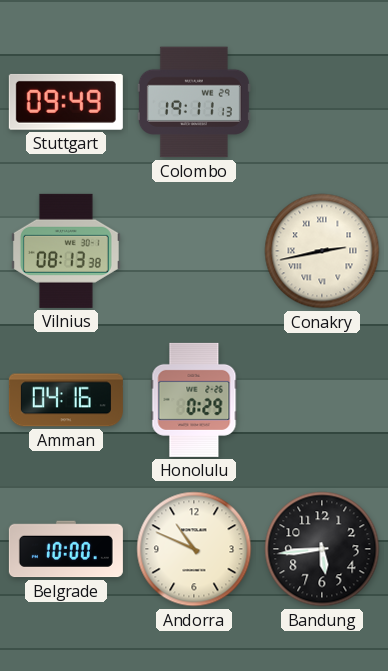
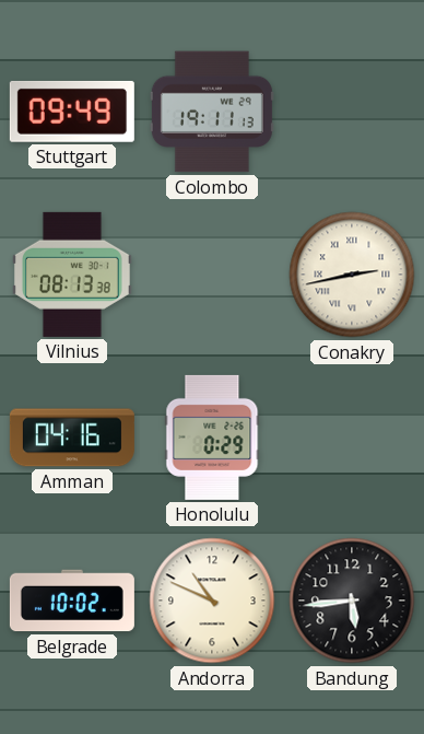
Belgrade: 10:00 -> 10:02
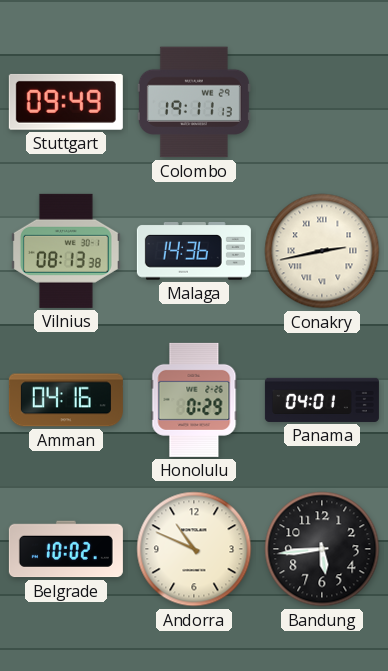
Malaga: none -> 14:36
Panama: none -> 04:01
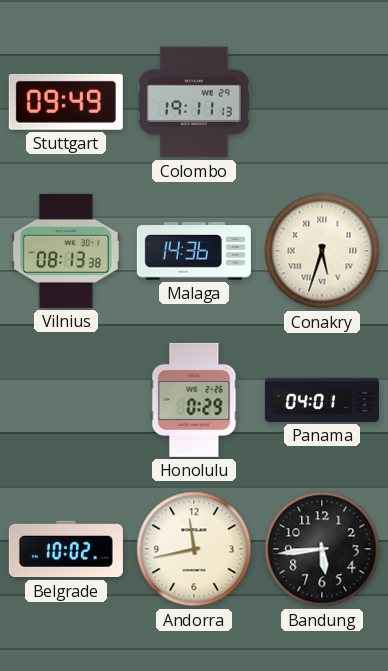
Conakry: 2:43 -> 5:33
Amman: 04:16 -> none
Andorra: 10:49 -> 11:43
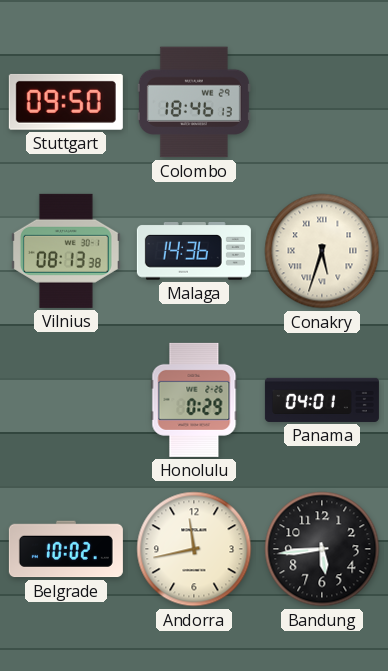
Stuttgart: 09:49 -> 09:50
Colombo: 19:11 -> 18:46
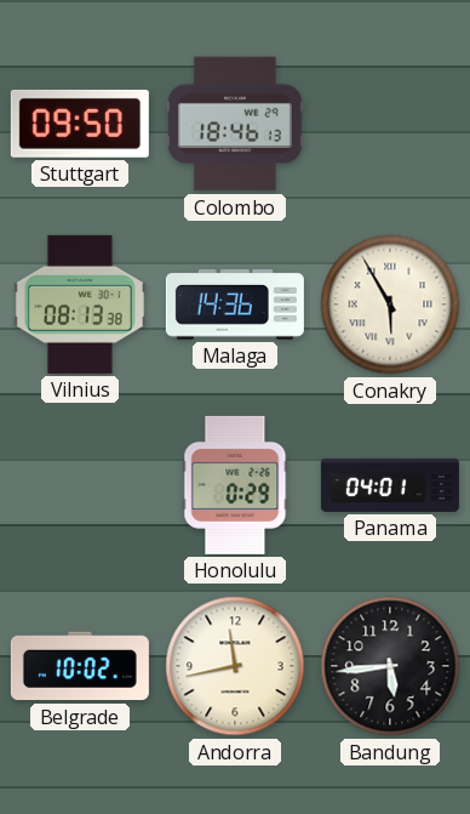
Conakry: 5:33 -> 5:55
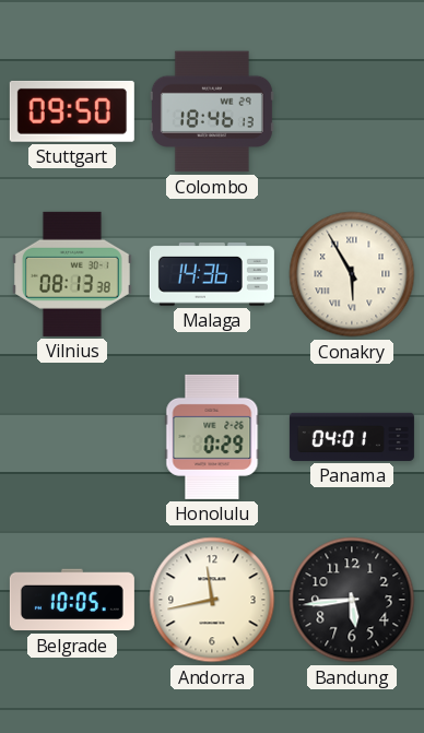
Belgrade: 10:02 -> 10:05
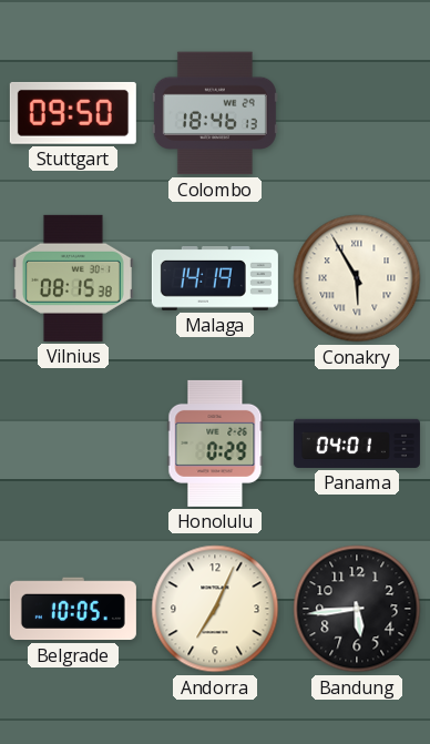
Vilnius: 08:13 -> 08:15
Malaga: 14:36 -> 14:19
Andorra: 11:43 -> 7:04
